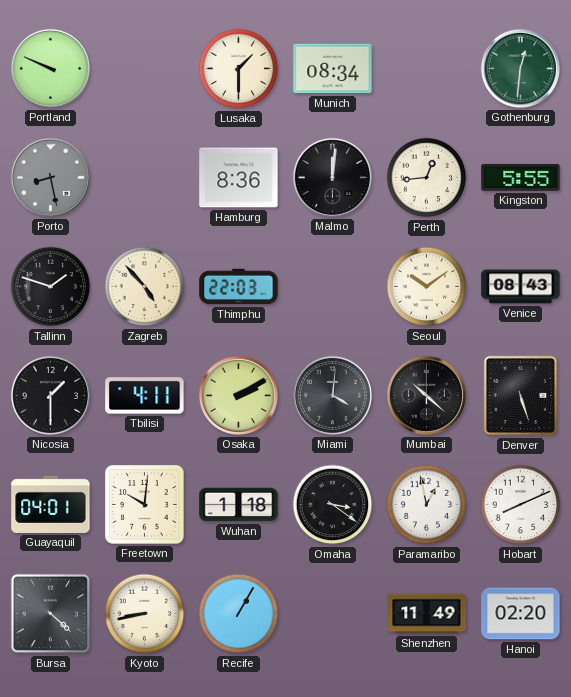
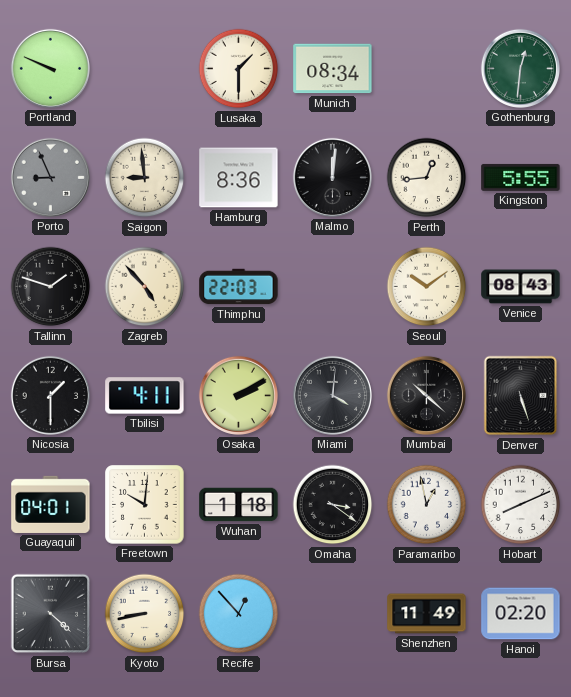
Porto: 8:28 -> 8:56
Saigon: none -> 8:59
Recife: 1:05 -> 12:53
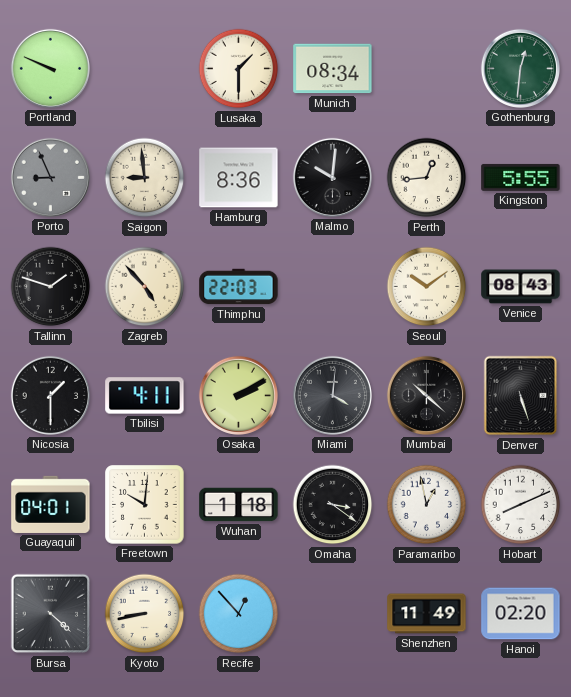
Malmo: 12:01 -> 10:01
